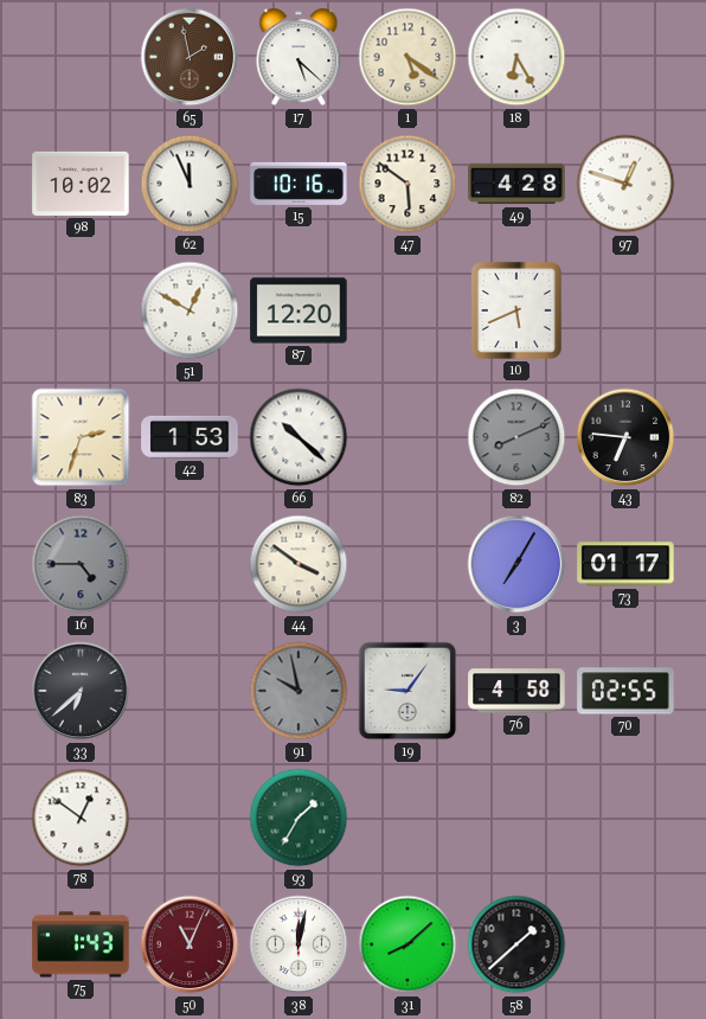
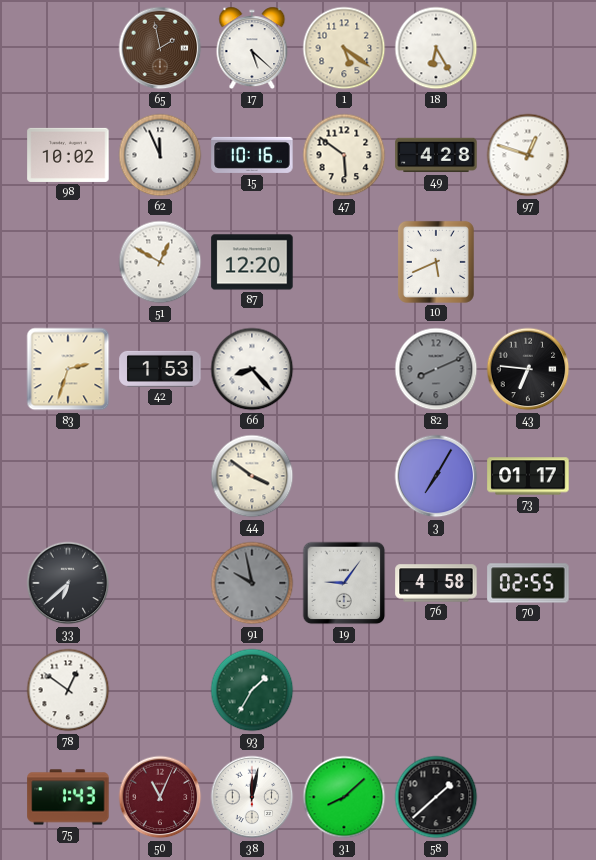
66: 10:22 -> 8:23
16: 4:45 -> none
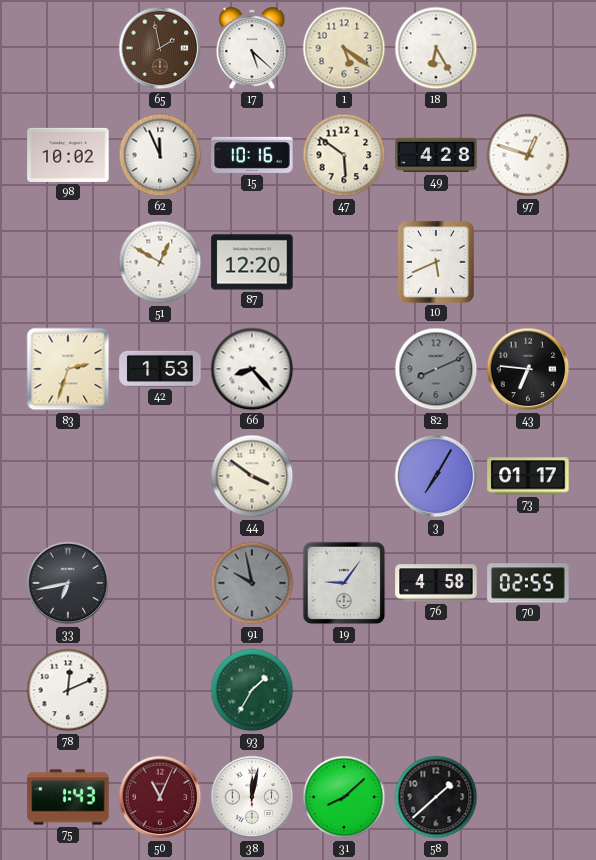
33: 6:38 -> 6:43
78: 12:51 -> 12:11
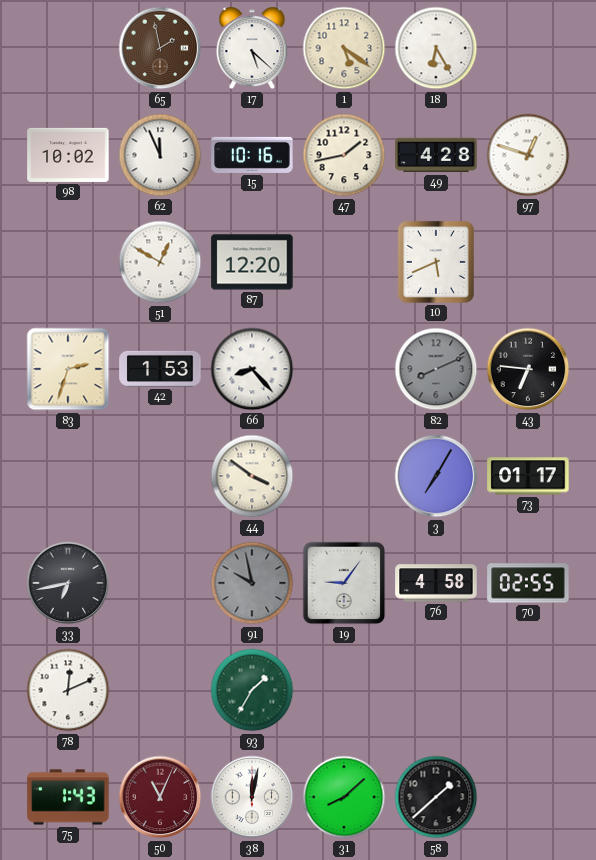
47: 5:51 -> 1:43
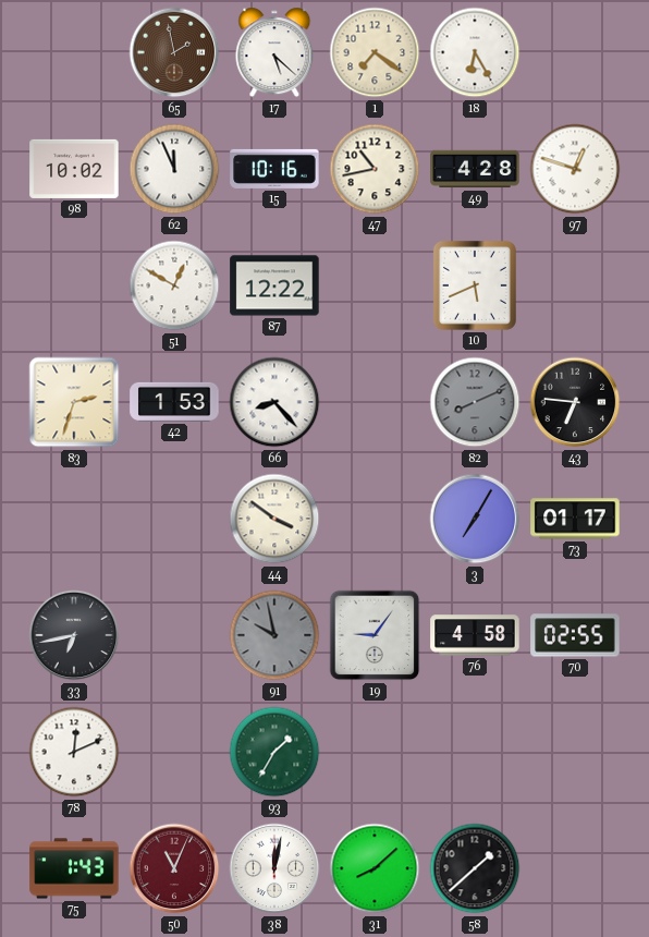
1: 5:21 -> 7:21
47: 1:43 -> 10:43
87: 12:20 -> 12:22
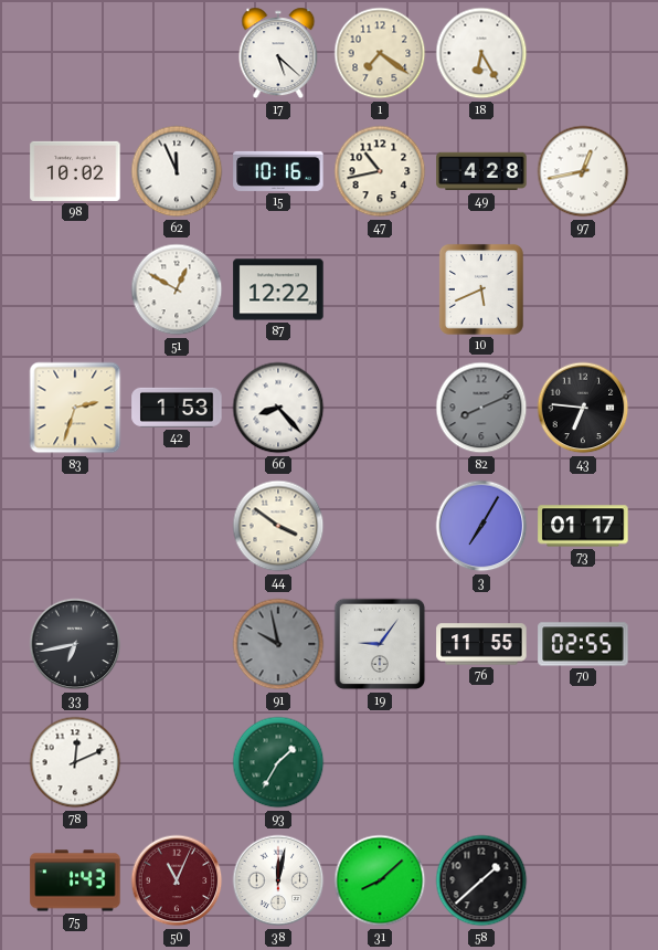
65: 1:58 -> none
97: 12:48 -> 12:43
76: 4:58 -> 11:55
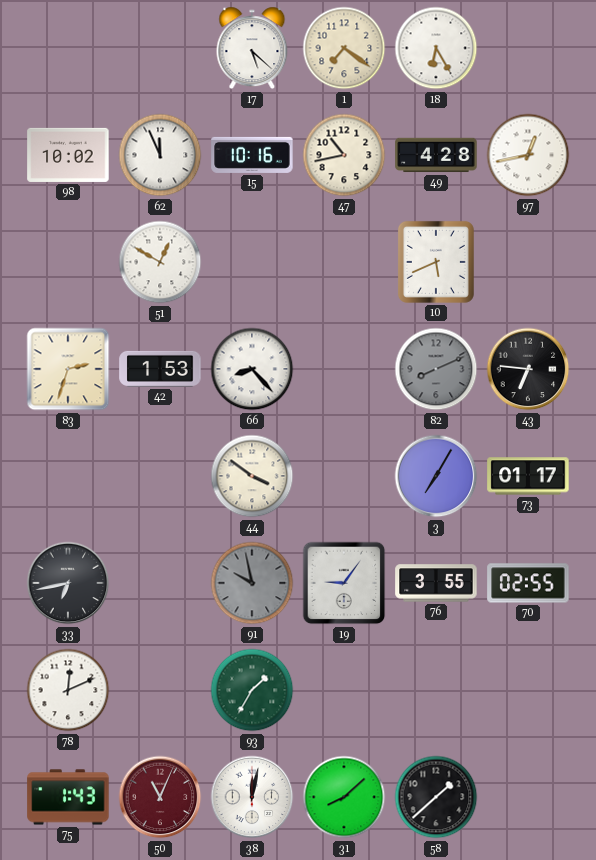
87: 12:22 -> none
76: 11:55 -> 3:55
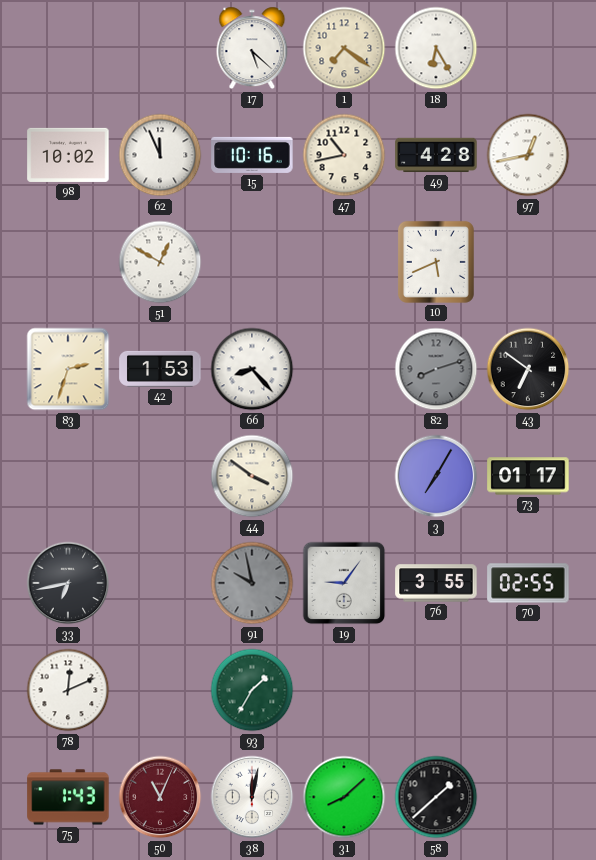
82: 8:11 -> 8:12
43: 6:46 -> 6:51
